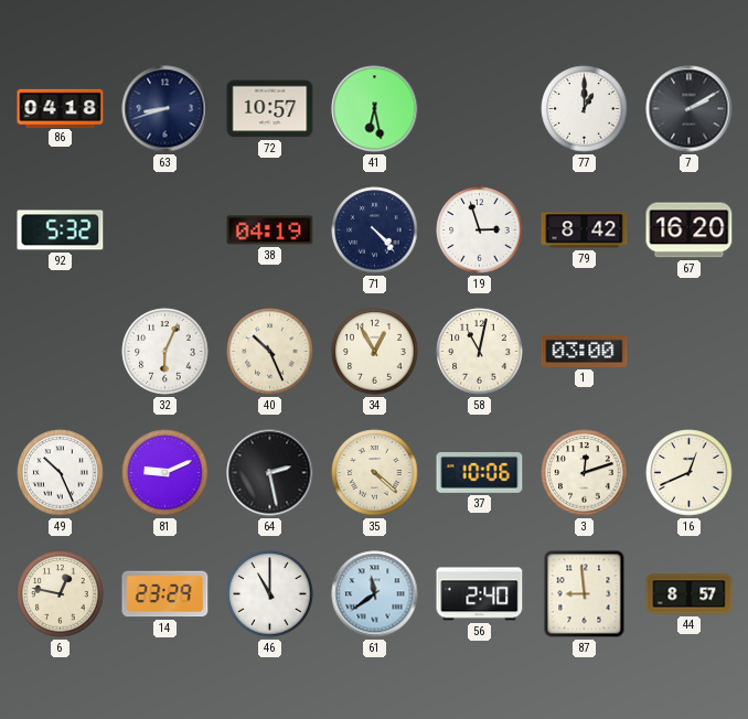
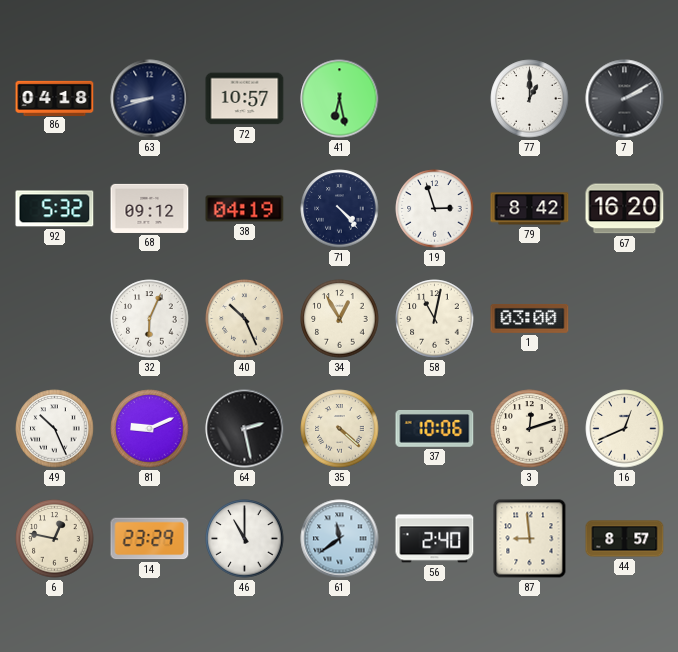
68: none -> 09:12
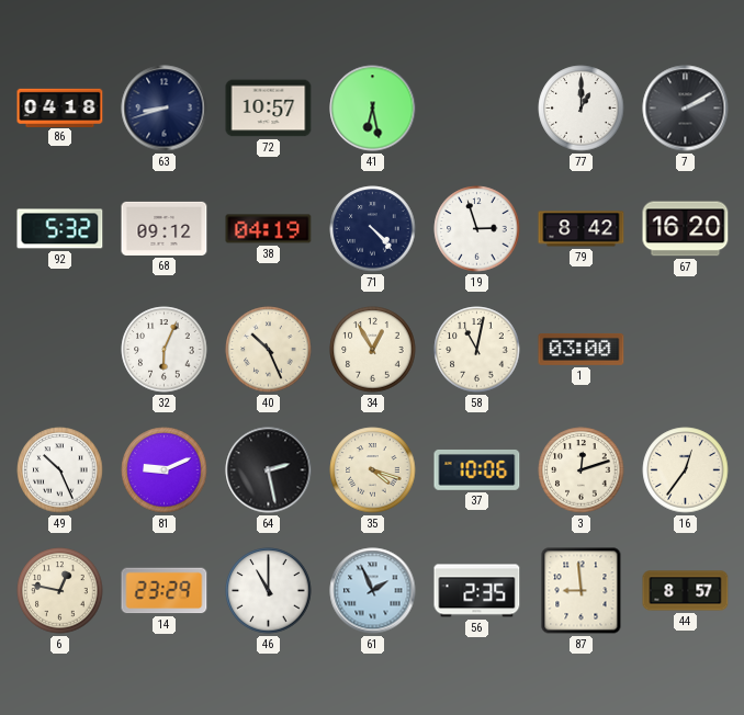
35: 4:22 -> 4:18
16: 12:41 -> 12:36
61: 11:39 -> 1:56
56: 2:40 -> 2:35
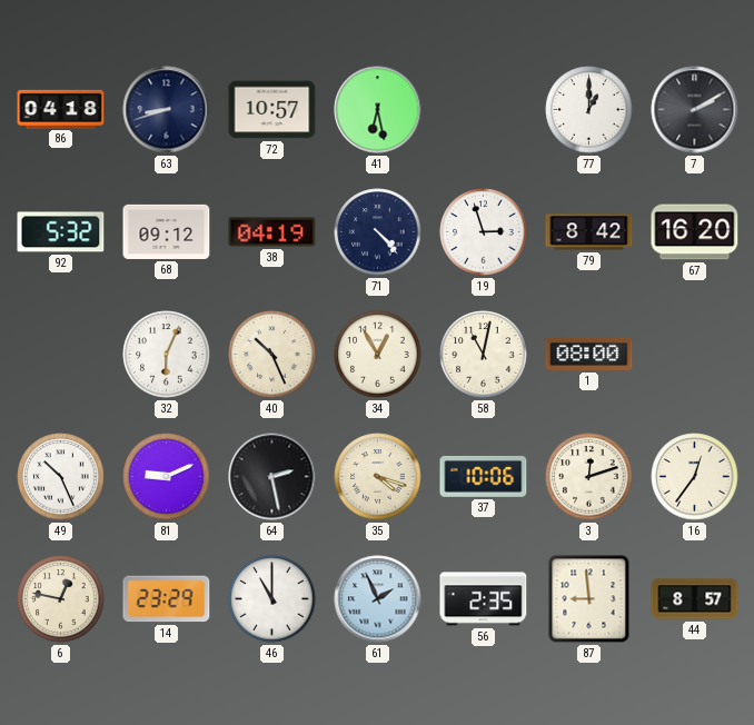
1: 03:00 -> 08:00
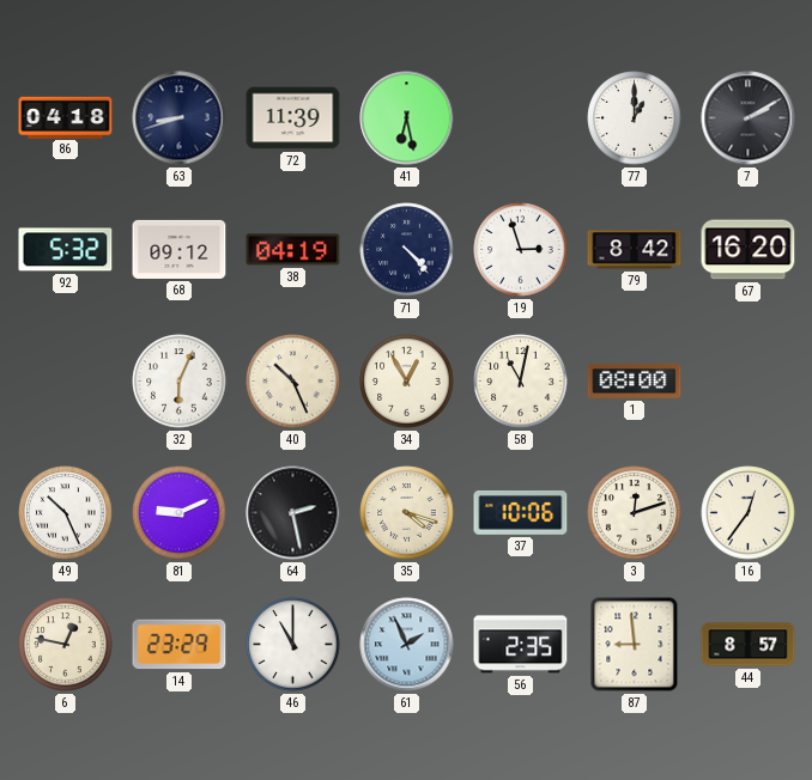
72: 10:57 -> 11:39
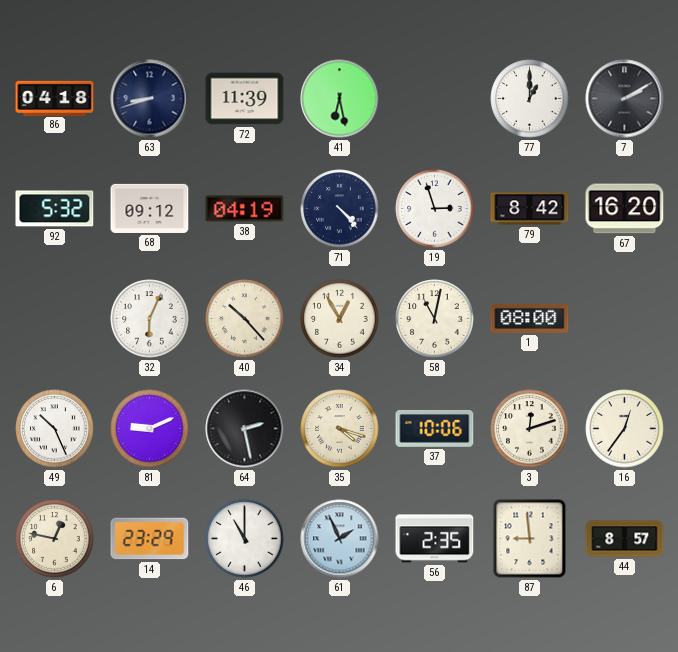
40: 10:26 -> 10:23
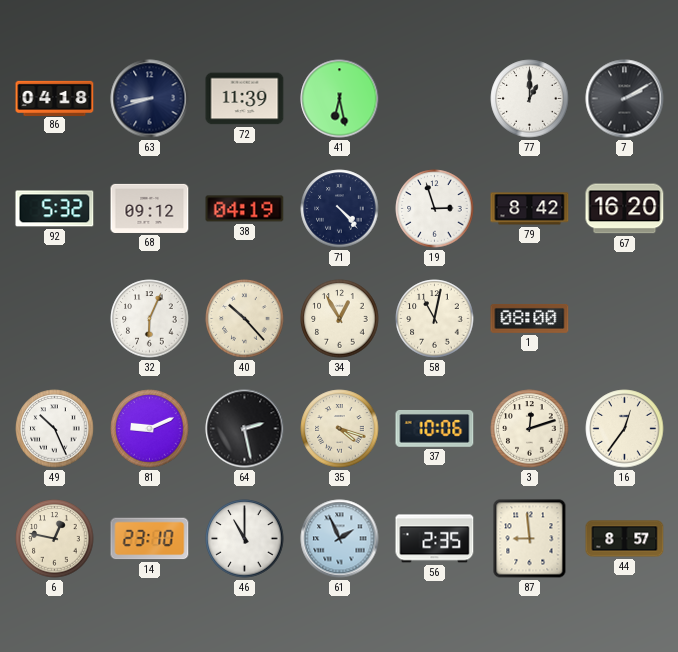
14: 23:29 -> 23:10
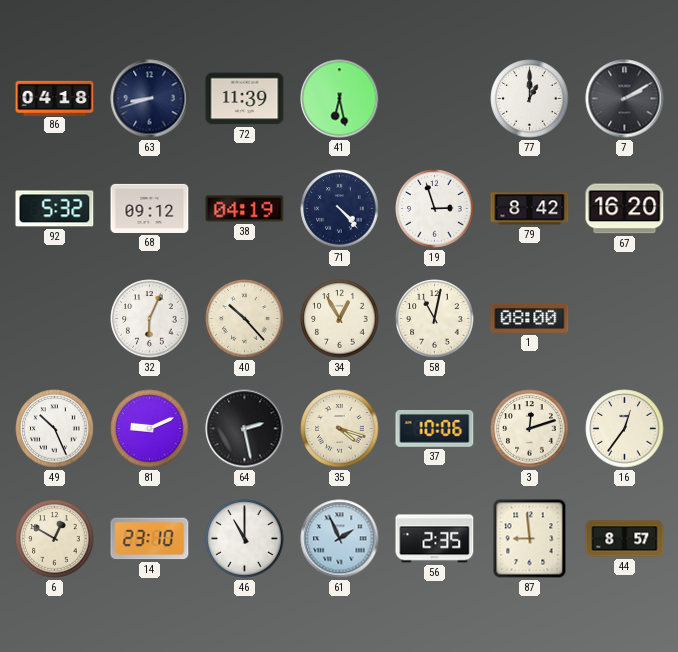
6: 12:47 -> 12:50
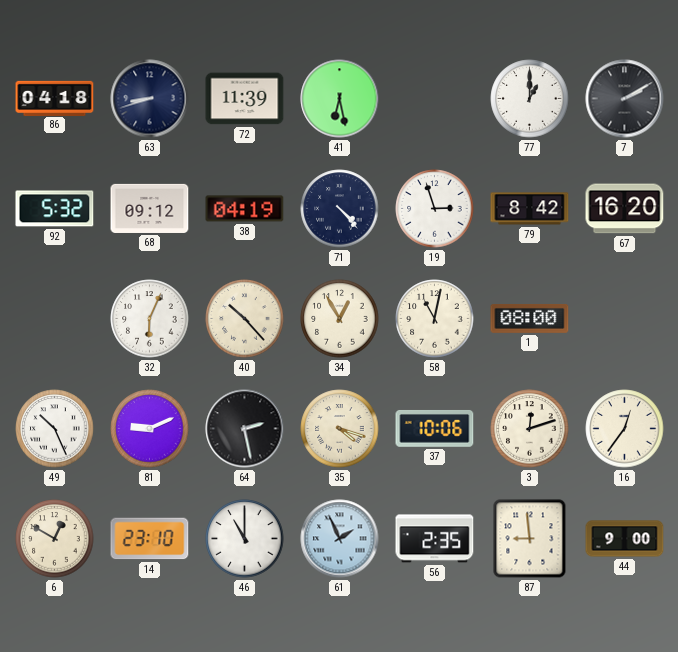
44: 8:57 -> 9:00
